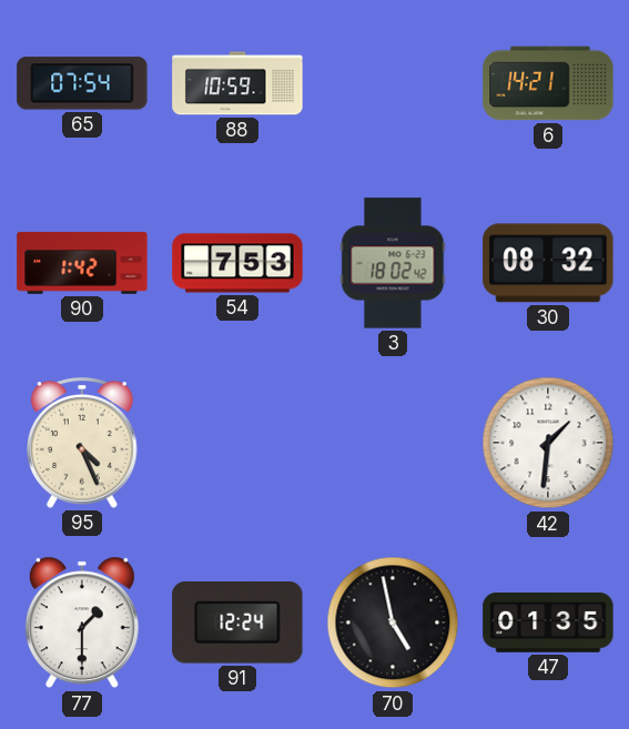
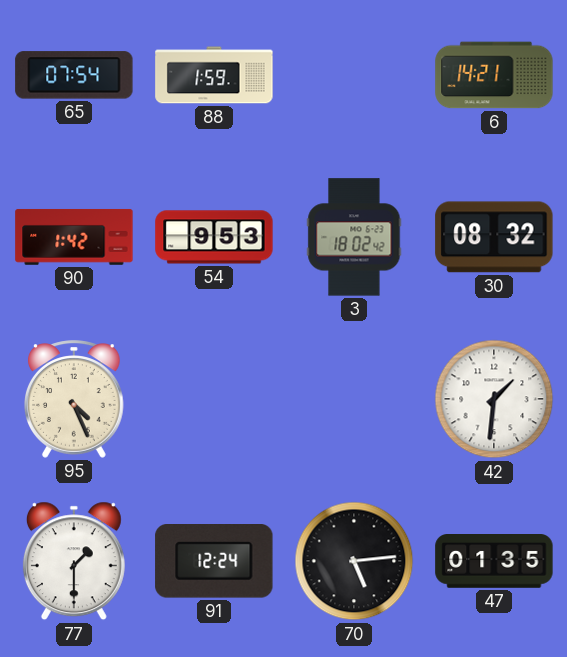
88: 10:59 -> 1:59
54: 7:53 -> 9:53
70: 4:58 -> 5:14
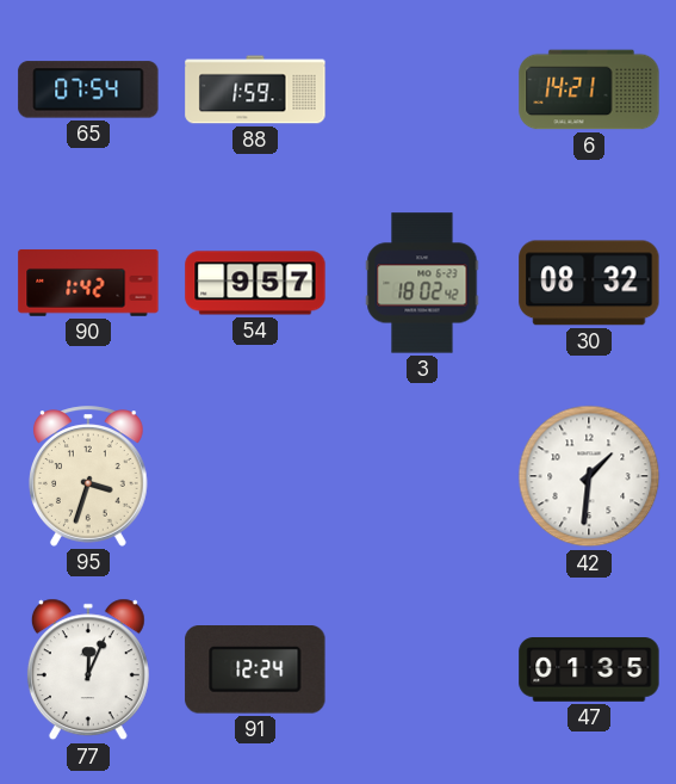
54: 9:53 -> 9:57
95: 4:26 -> 3:33
77: 1:30 -> 12:04
70: 5:14 -> none
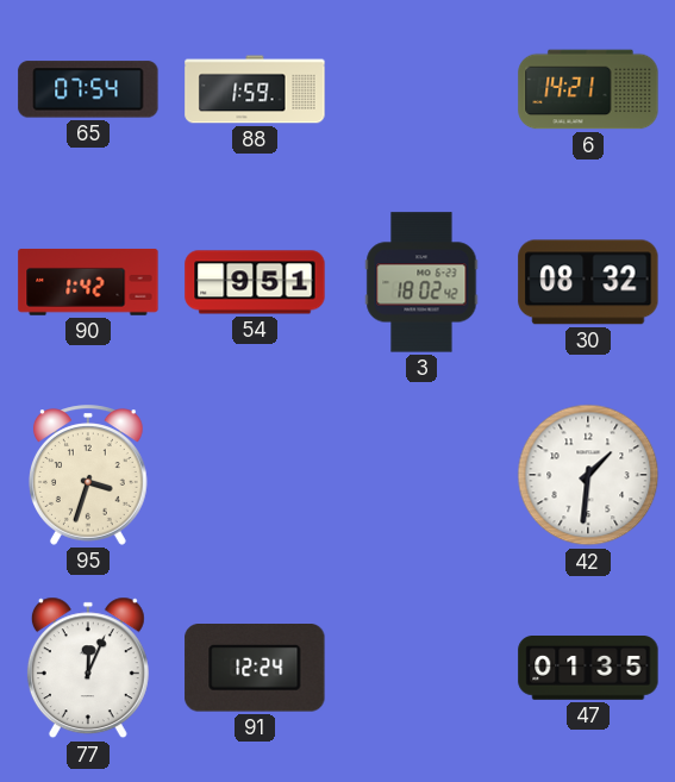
54: 9:57 -> 9:51
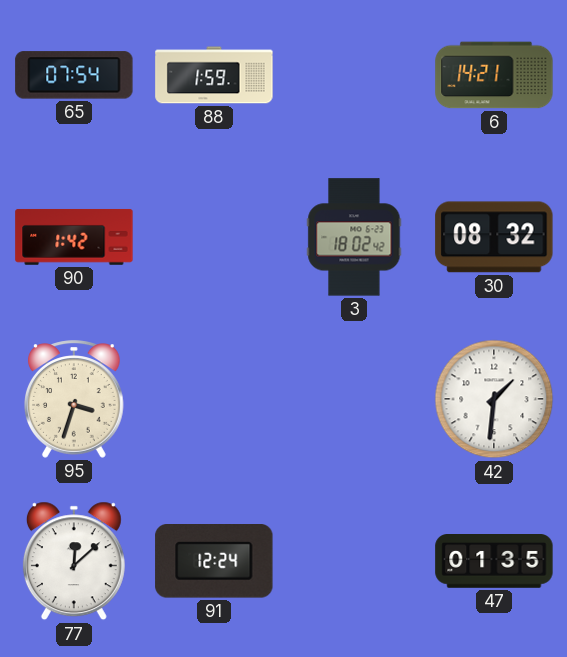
54: 9:51 -> none
77: 12:04 -> 12:08
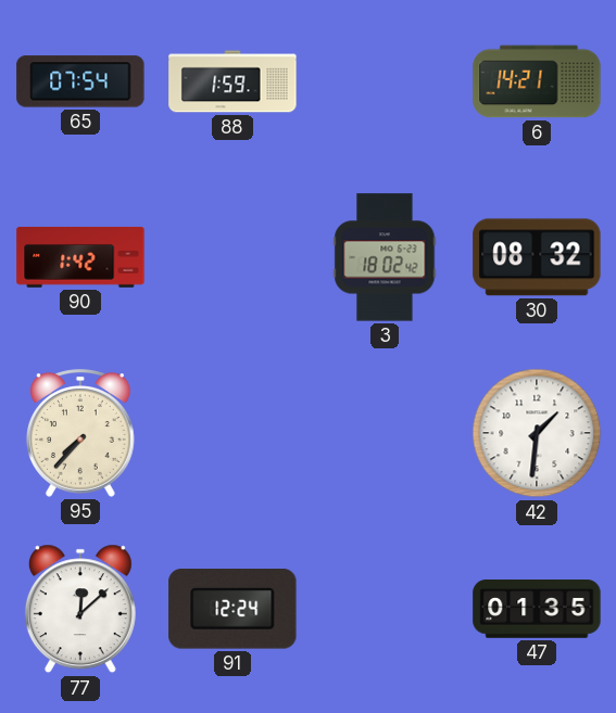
95: 3:33 -> 7:37
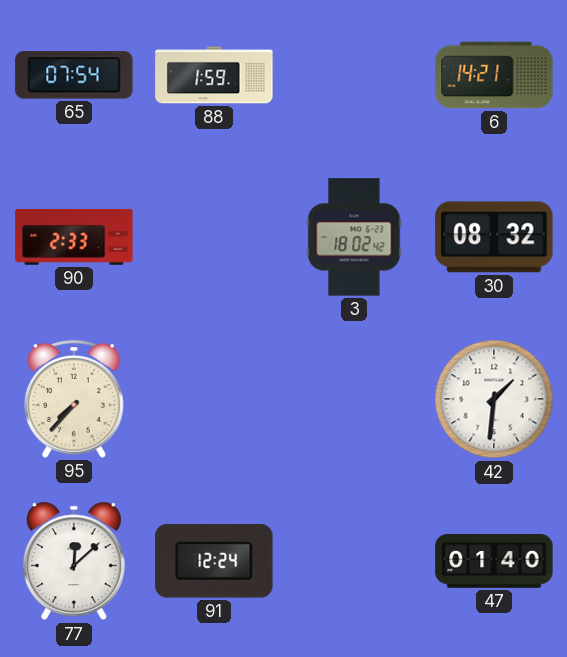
90: 1:42 -> 2:33
47: 01:35 -> 01:40
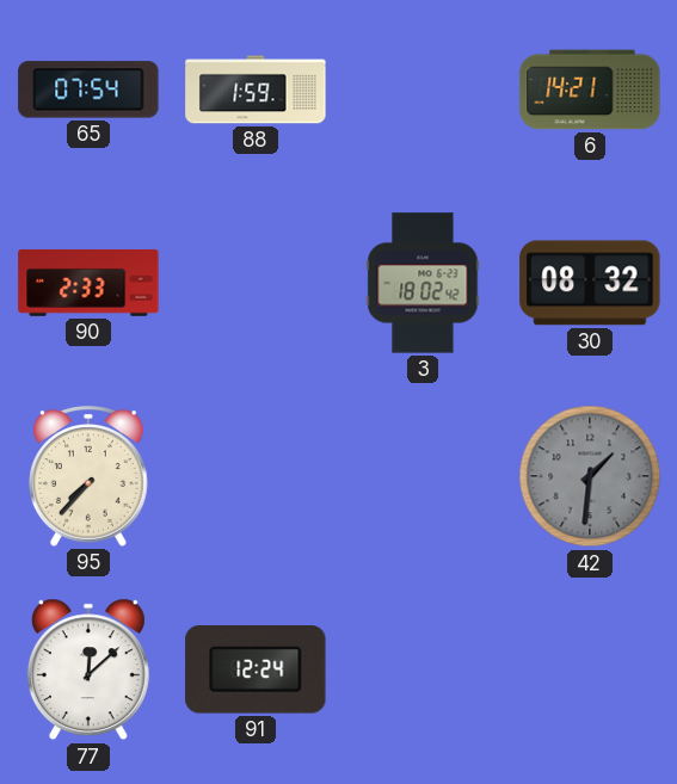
42 dial: white -> grey
47: 01:40 -> none
